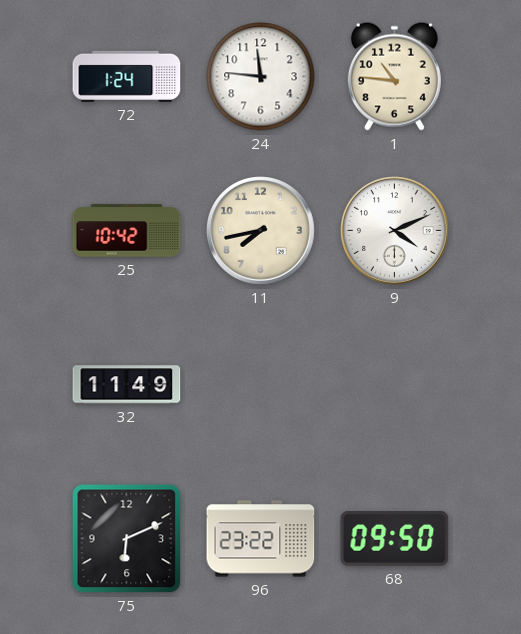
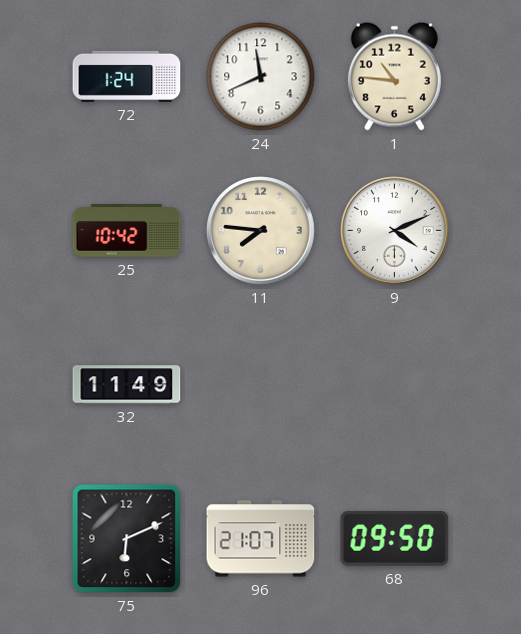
24: 11:46 -> 11:41
11: 7:43 -> 7:46
96: 23:22 -> 21:07
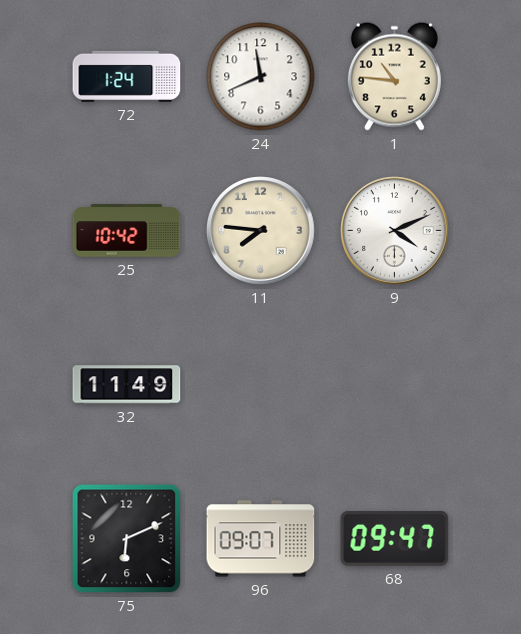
96: 21:07 -> 09:07
68: 09:50 -> 09:47
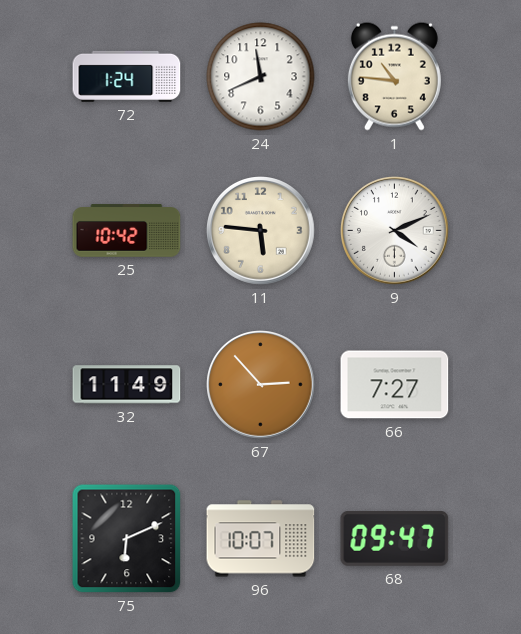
11: 7:46 -> 5:46
67: none -> 2:53
66: none -> 7:27
96: 09:07 -> 10:07
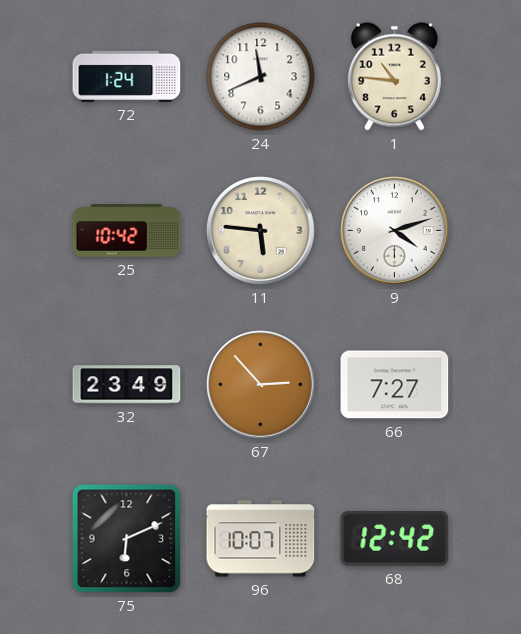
9: 4:11 -> 4:12
32: 11:49 -> 23:49
68: 09:47 -> 12:42
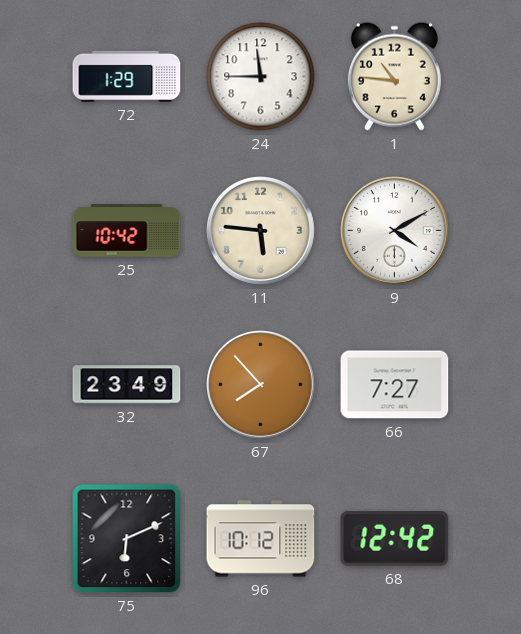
72: 1:24 -> 1:29
24: 11:41 -> 11:45
9: 4:12 -> 4:10
67: 2:53 -> 7:53
96: 10:07 -> 10:12
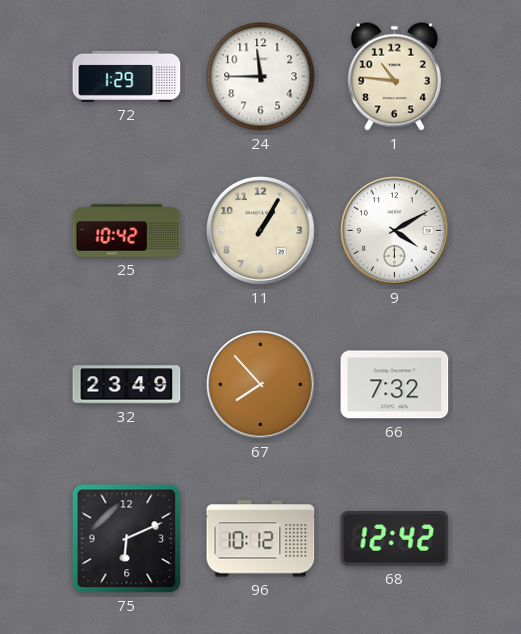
11: 5:46 -> 1:05
66: 7:27 -> 7:32
